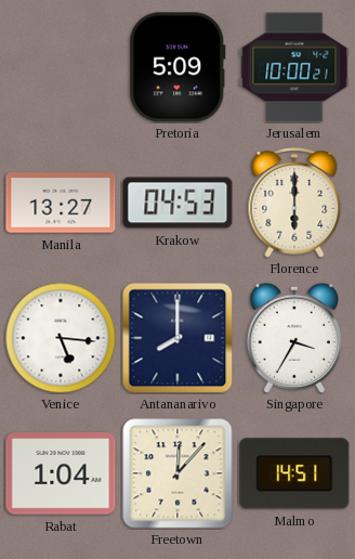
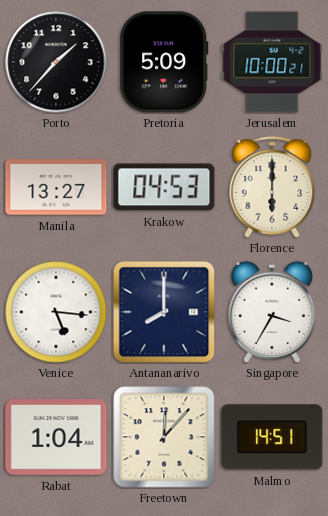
Porto: none -> 1:37
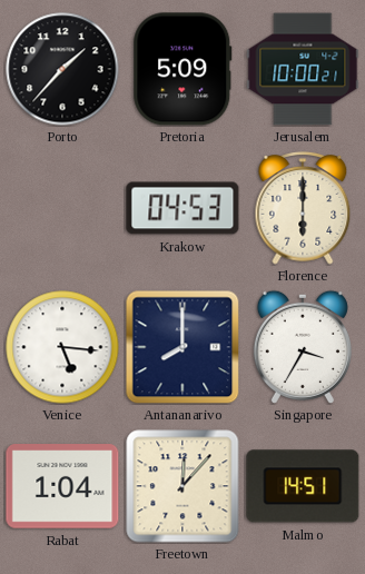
Manila: 13:27 -> none
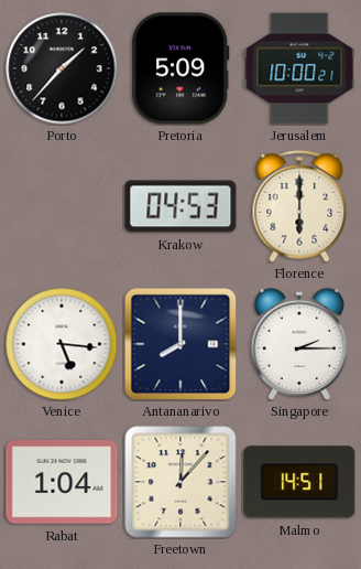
Singapore: 3:35 -> 2:15
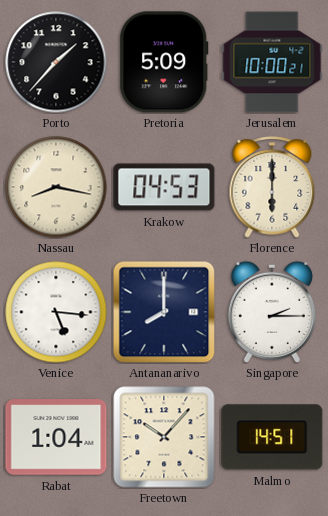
Nassau: none -> 8:17
Freetown: 12:07 -> 10:07
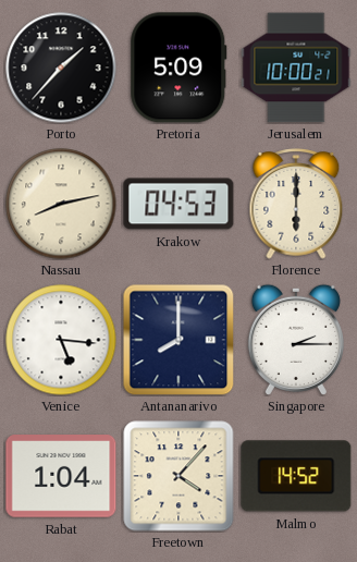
Nassau: 8:17 -> 8:13
Freetown: 10:07 -> 4:07
Malmo: 14:51 -> 14:52
